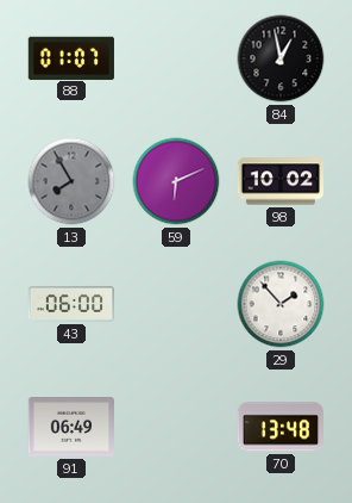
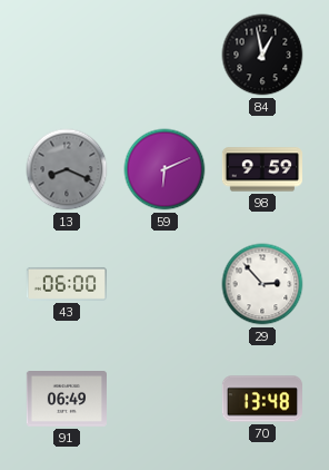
88: 01:07 -> none
13: 7:55 -> 8:19
98: 10:02 -> 9:59
29: 1:53 -> 2:53
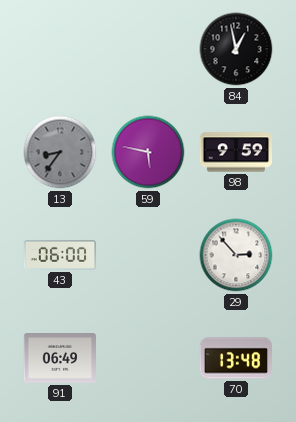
13: 8:19 -> 8:36
59: 6:11 -> 5:47
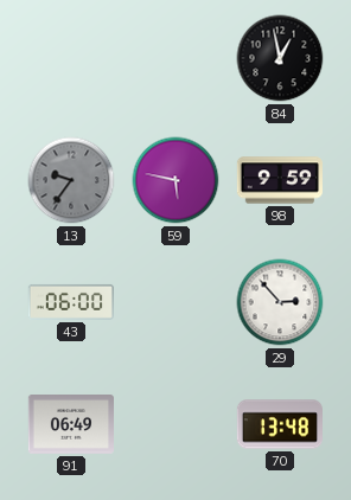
13: 8:36 -> 9:36
